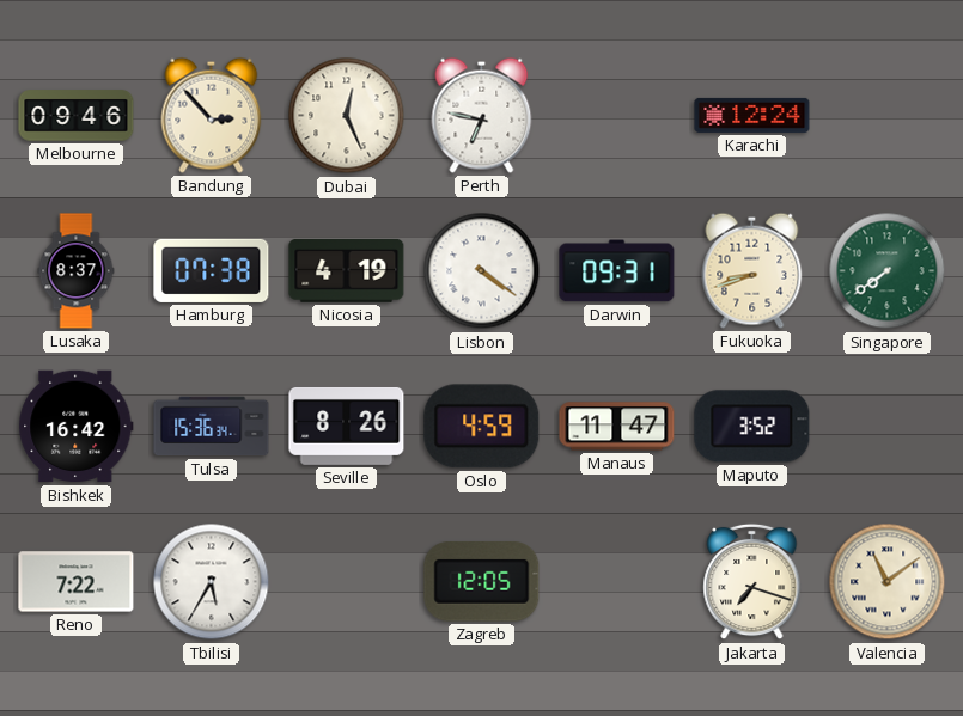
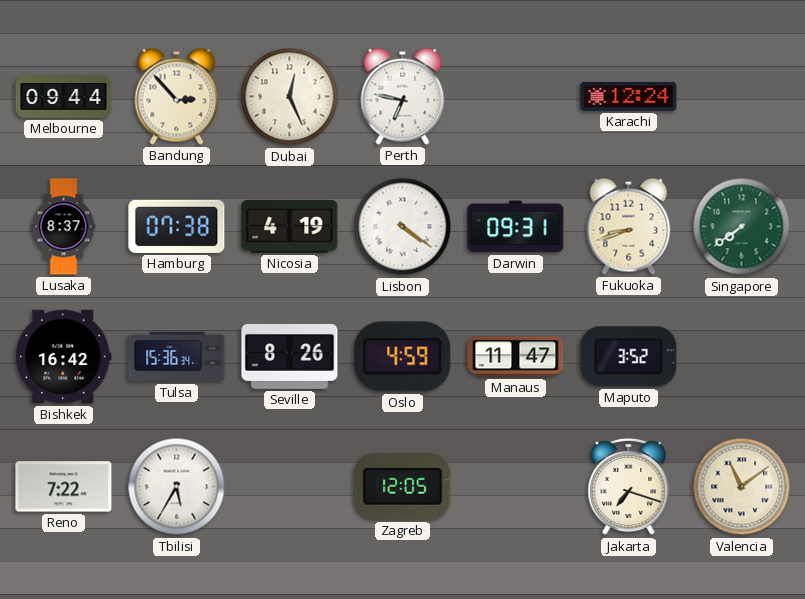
Melbourne: 09:46 -> 09:44
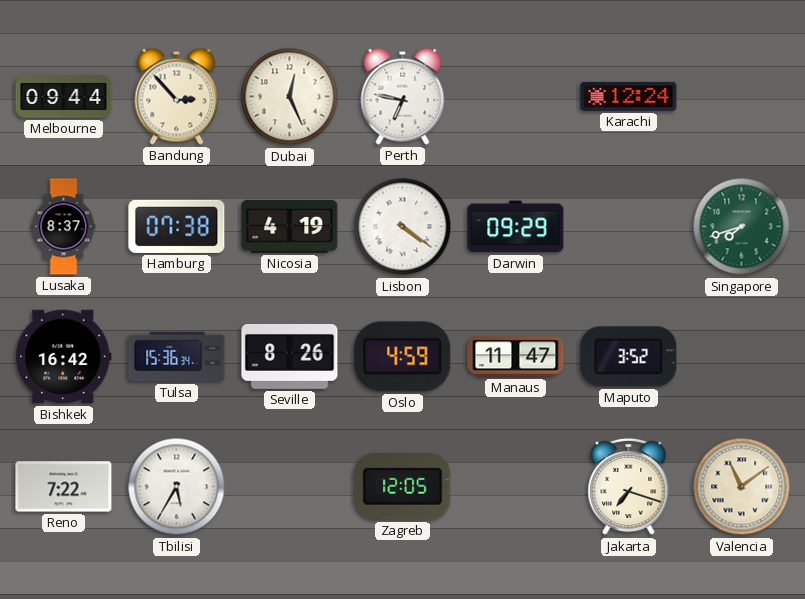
Darwin: 09:31 -> 09:29
Fukuoka: 8:42 -> none
Singapore: 7:39 -> 7:42
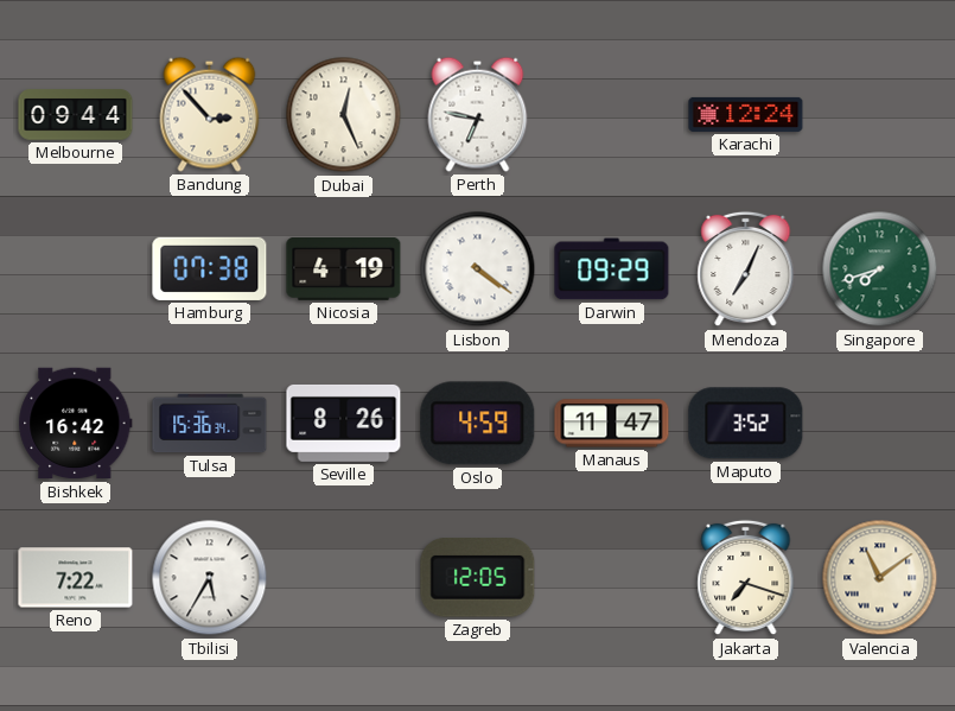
Lusaka: 8:37 -> none
Mendoza: none -> 7:04
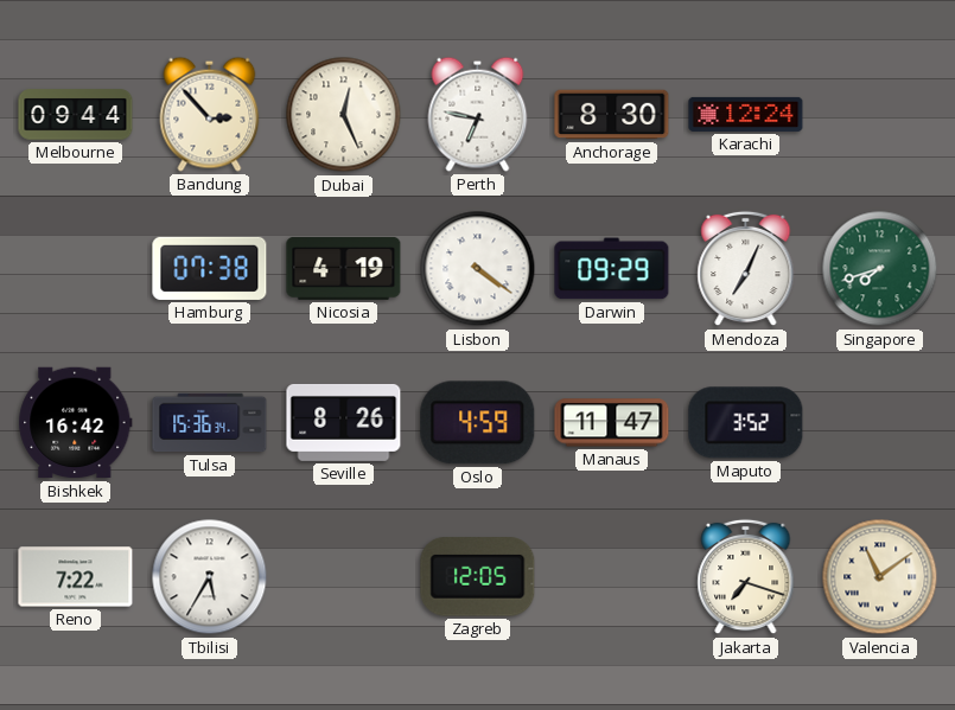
Anchorage: none -> 8:30
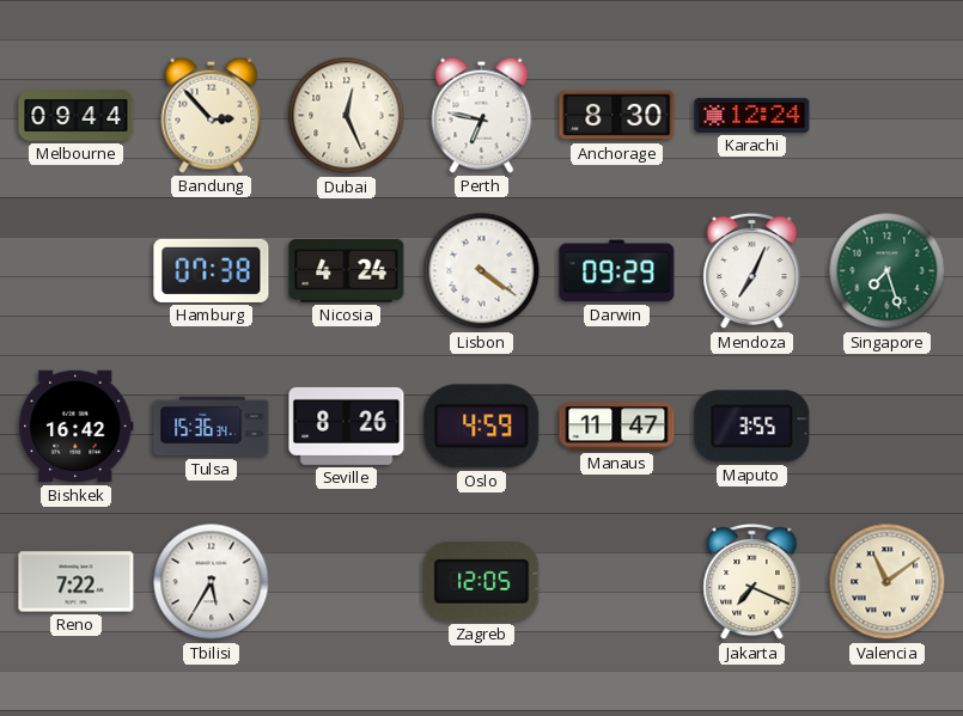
Nicosia: 4:19 -> 4:24
Singapore: 7:42 -> 7:27
Maputo: 3:52 -> 3:55
Jakarta: 7:18 -> 7:19
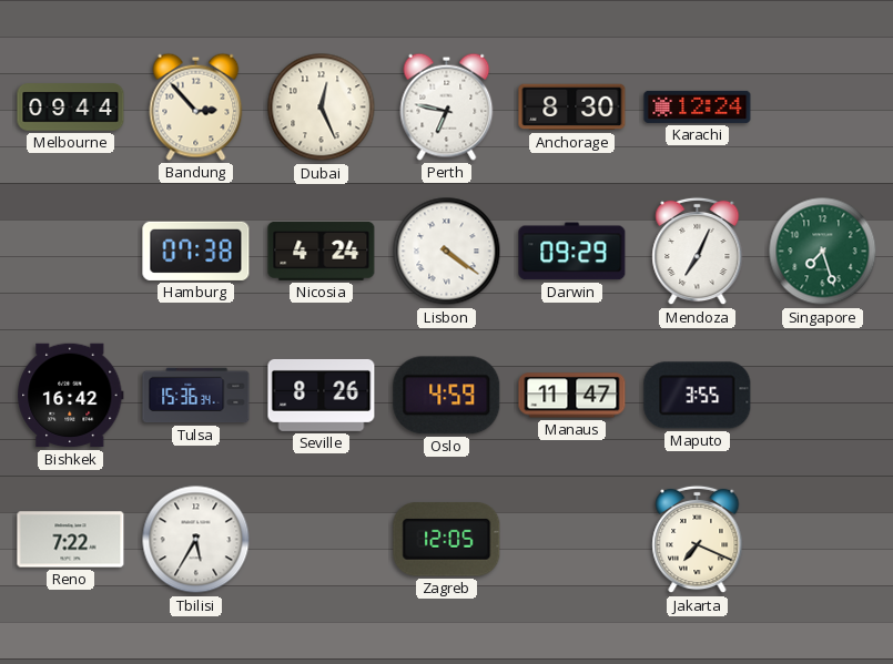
Valencia: 11:09 -> none
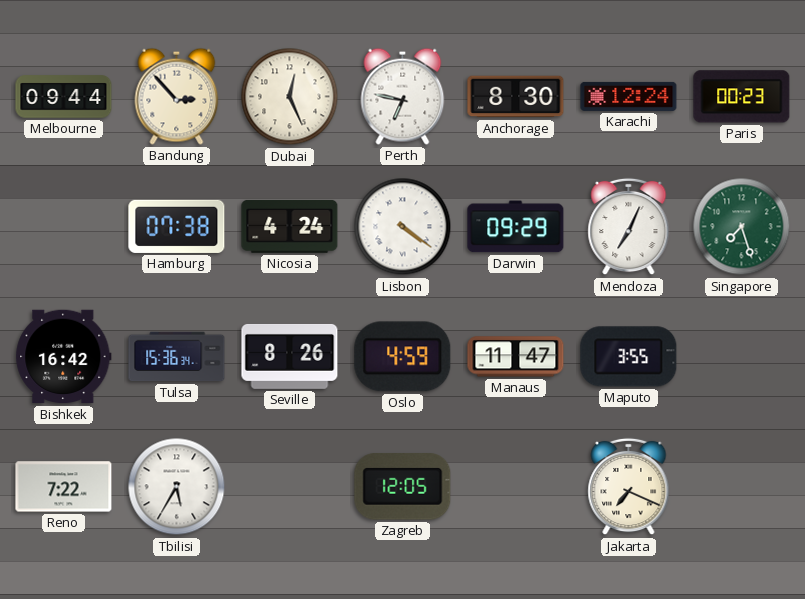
Paris: none -> 00:23
